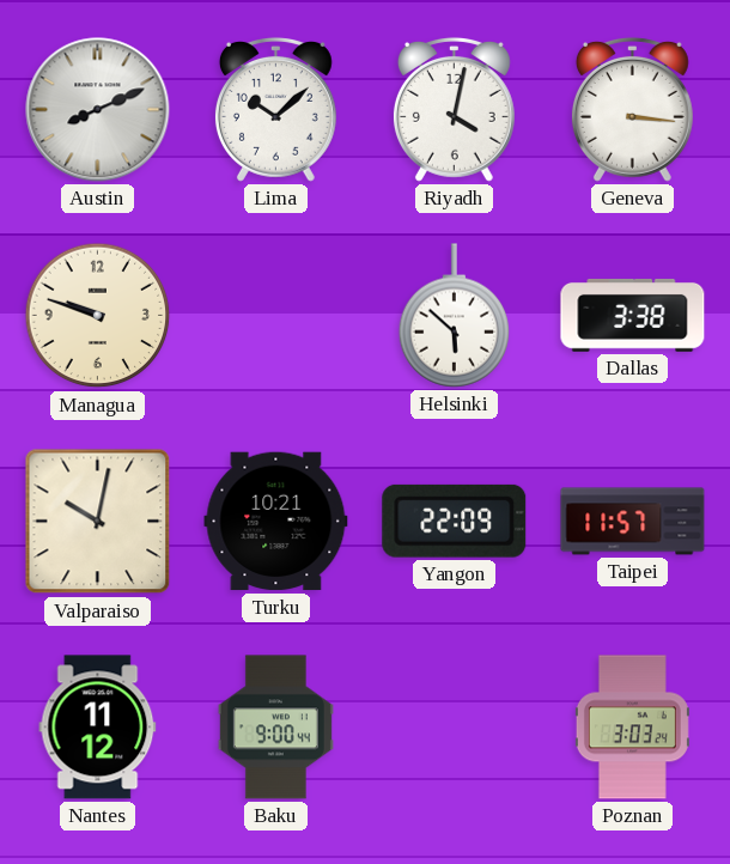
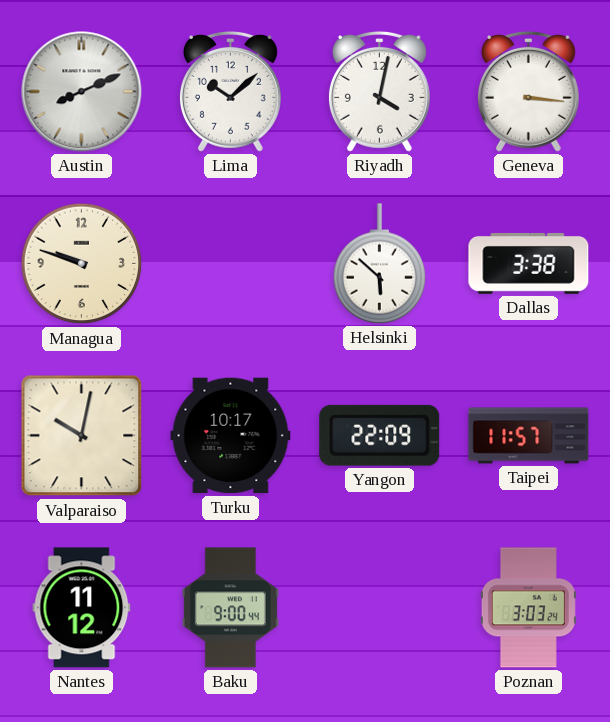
Turku: 10:21 -> 10:17
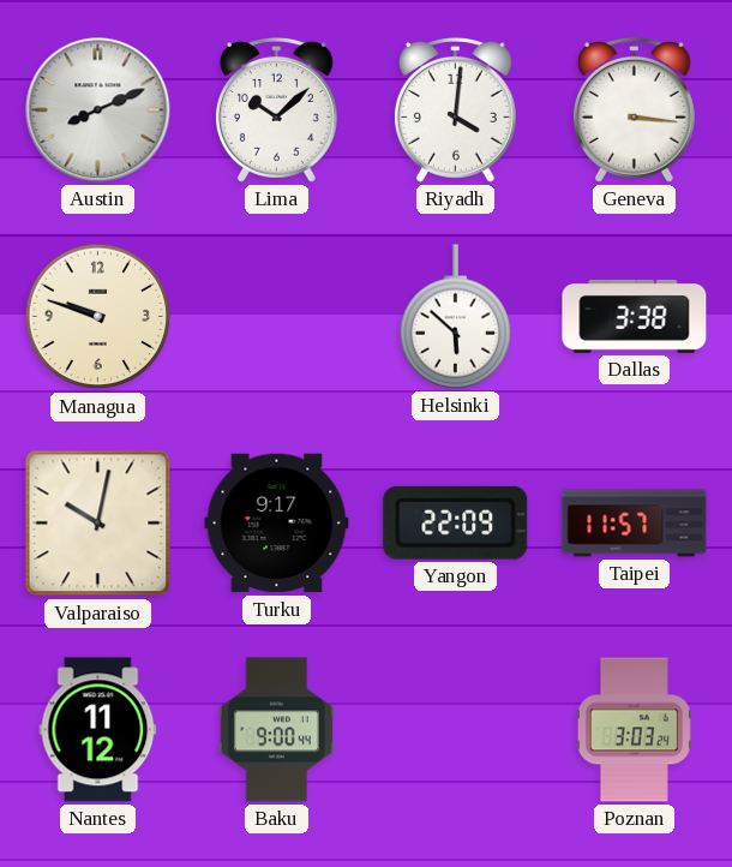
Riyadh: 4:02 -> 4:01
Turku: 10:17 -> 9:17
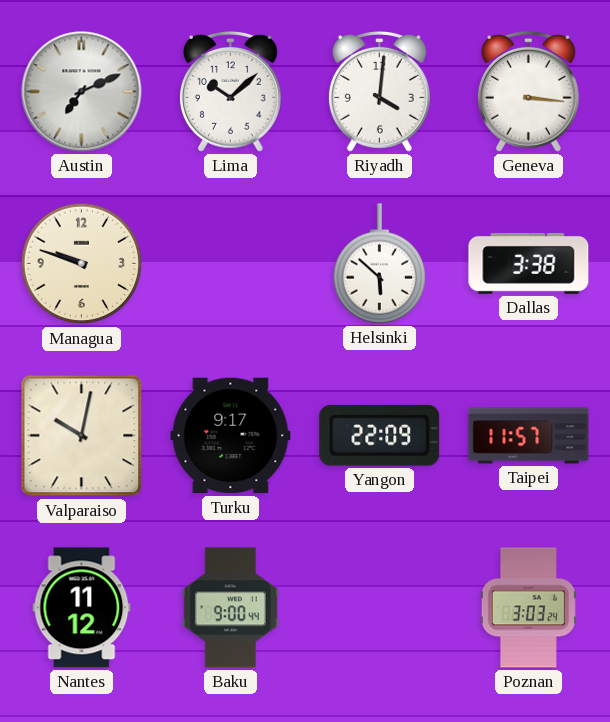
Austin: 8:11 -> 7:11
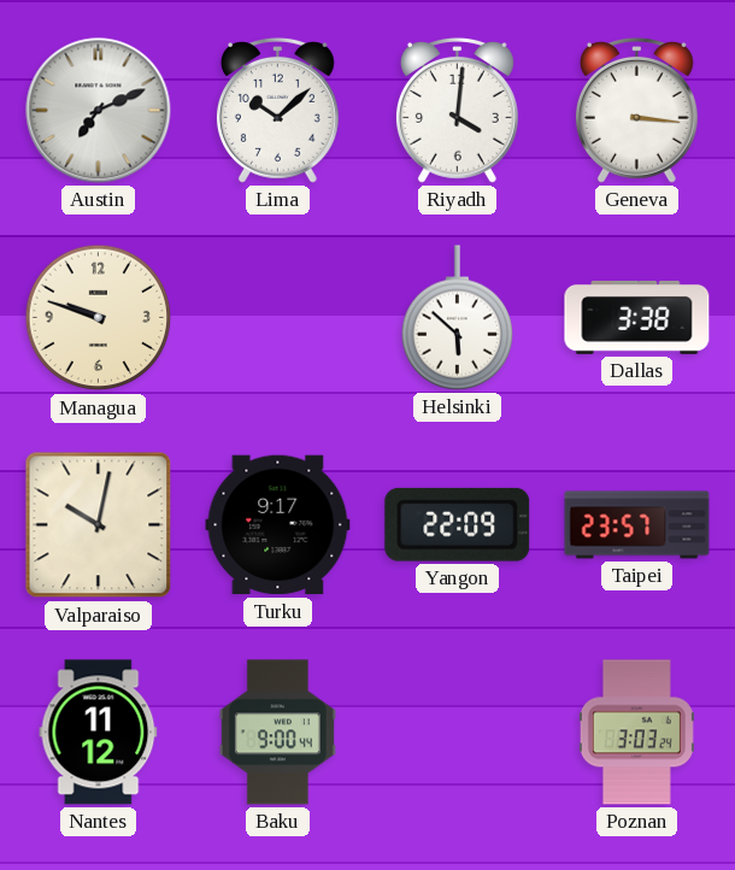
Taipei: 11:57 -> 23:57
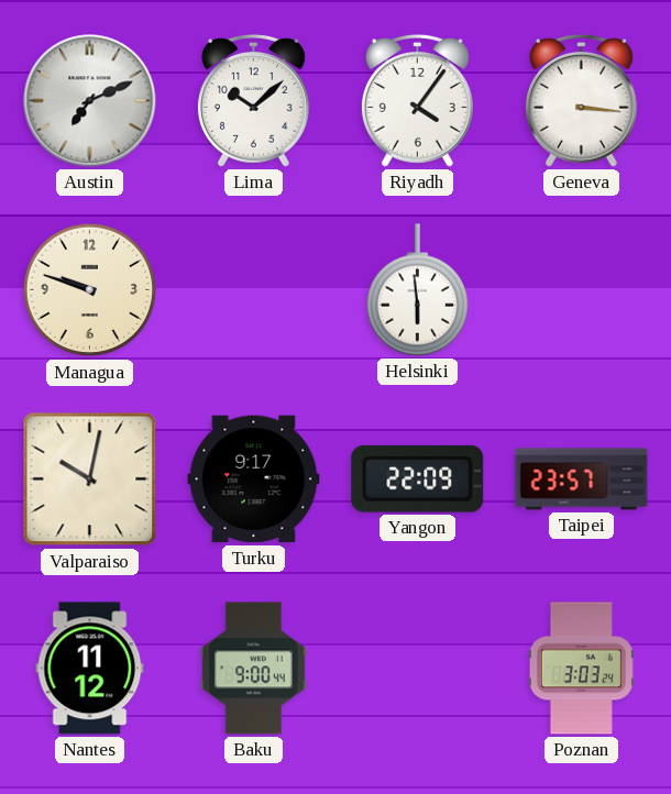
Riyadh: 4:01 -> 4:06
Helsinki: 5:52 -> 5:59
Dallas: 3:38 -> none
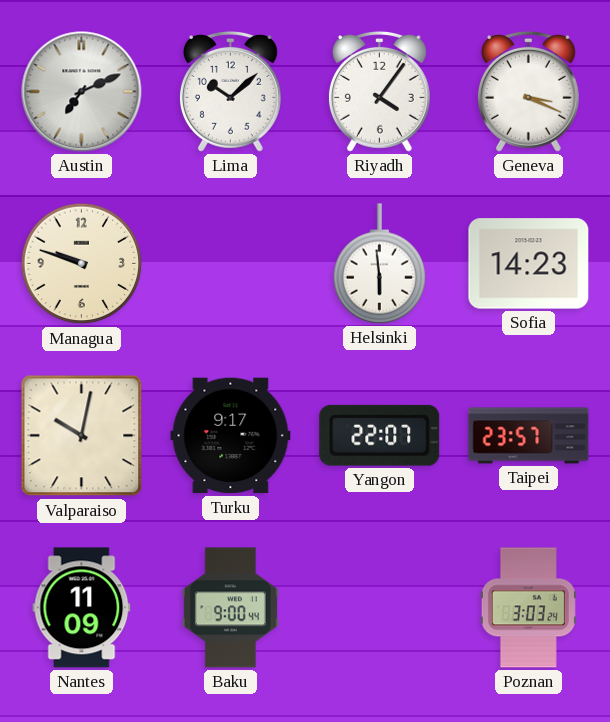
Geneva: 3:16 -> 3:19
Sofia: none -> 14:23
Yangon: 22:09 -> 22:07
Nantes: 11:12 -> 11:09
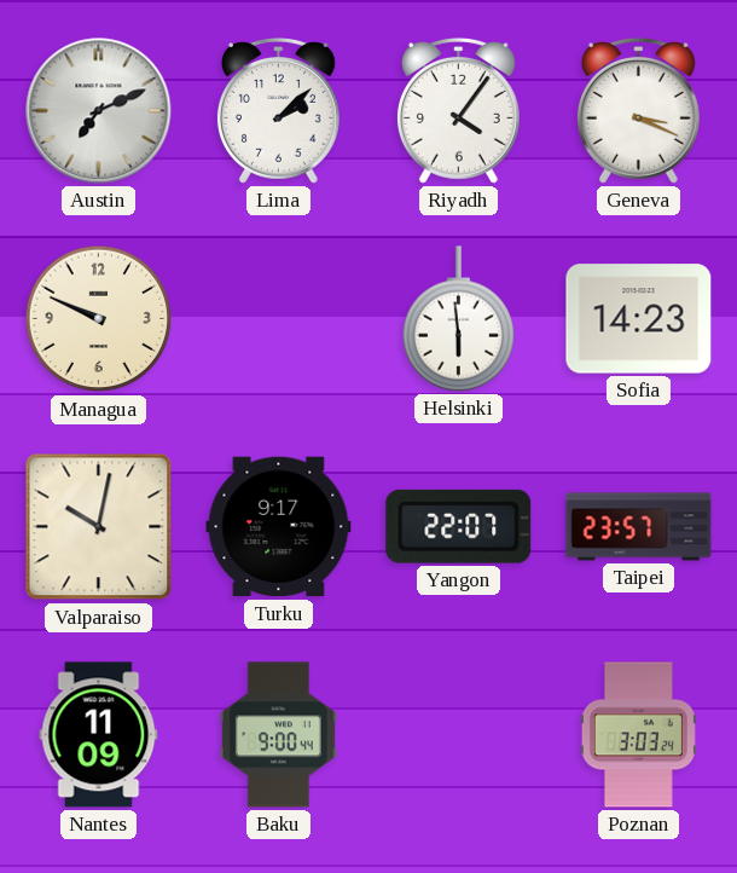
Lima: 10:08 -> 2:08
Managua: 9:48 -> 9:49
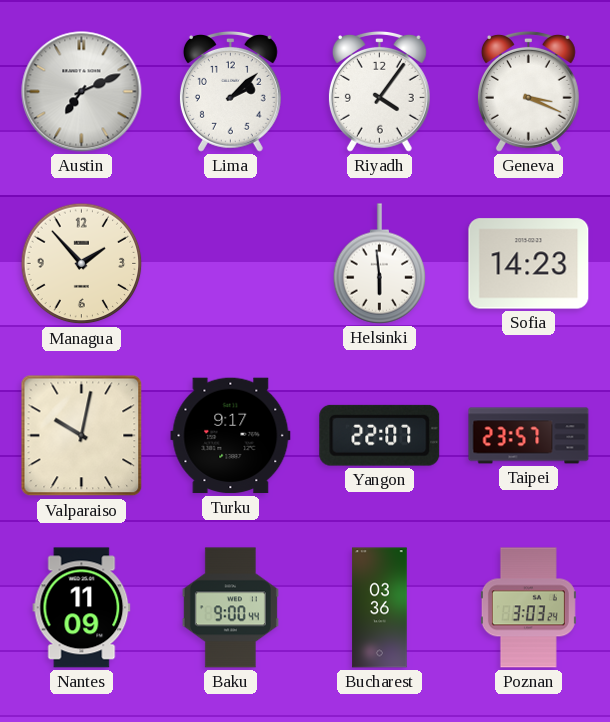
Managua: 9:49 -> 1:53
Bucharest: none -> 03:36
